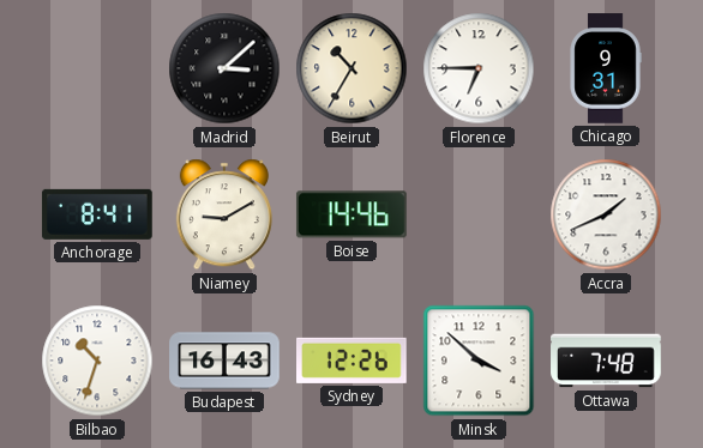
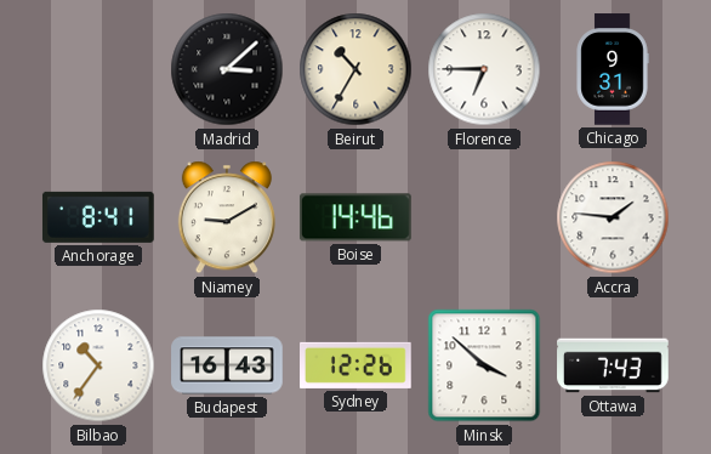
Accra: 1:41 -> 1:46
Bilbao: 10:33 -> 10:36
Ottawa: 7:48 -> 7:43
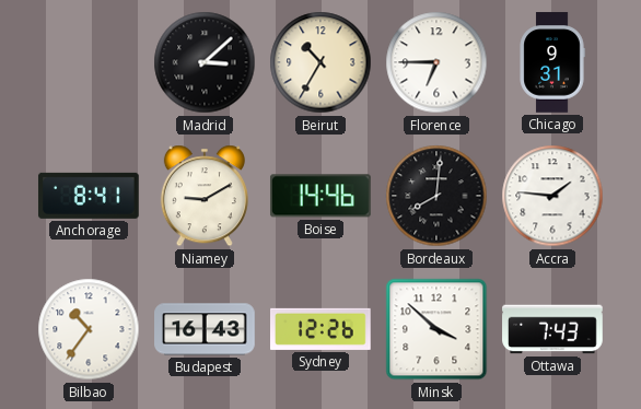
Bordeaux: none -> 8:01
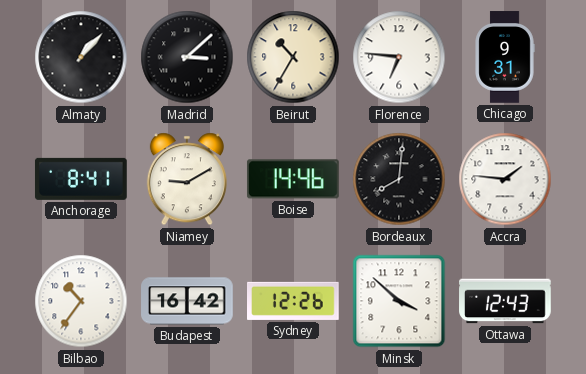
Almaty: none -> 1:07
Florence: 6:45 -> 6:46
Budapest: 16:43 -> 16:42
Ottawa: 7:43 -> 12:43
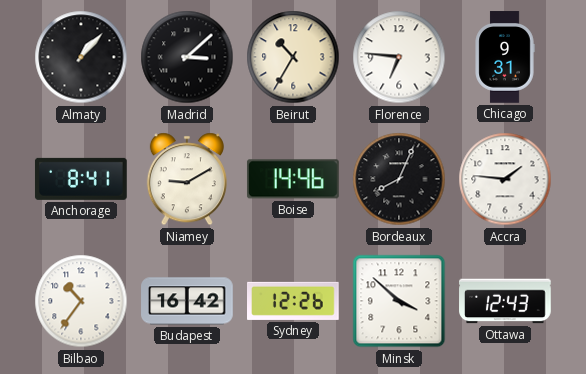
Bordeaux: 8:01 -> 8:04
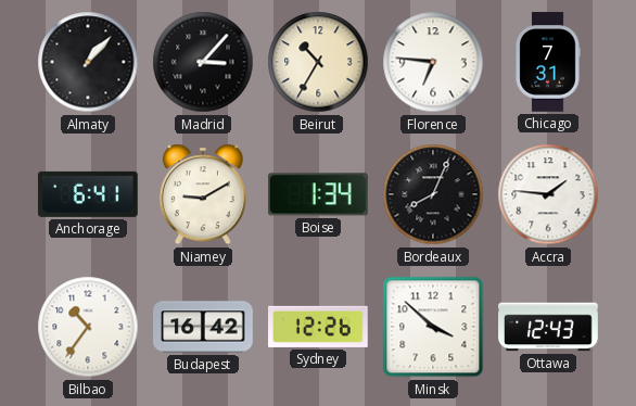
Madrid: 3:08 -> 3:07
Chicago: 9:31 -> 7:31
Anchorage: 8:41 -> 6:41
Boise: 14:46 -> 1:34
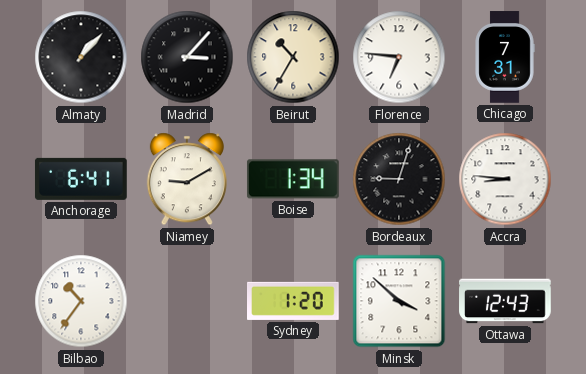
Bordeaux: 8:04 -> 9:03
Accra: 1:46 -> 8:46
Budapest: 16:42 -> none
Sydney: 12:26 -> 1:20
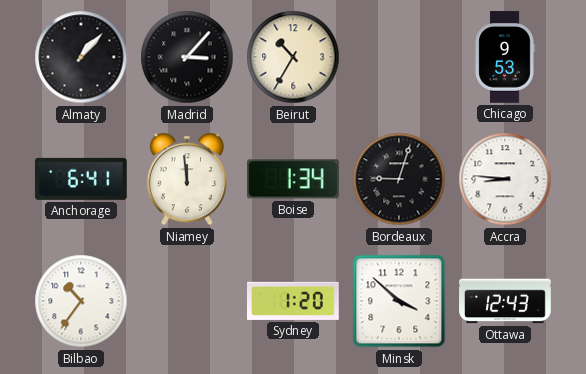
Florence: 6:46 -> none
Chicago: 7:31 -> 9:53
Niamey: 9:10 -> 11:59
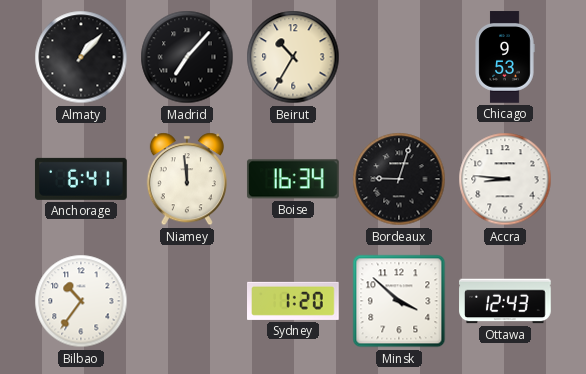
Madrid: 3:07 -> 7:07
Boise: 1:34 -> 16:34
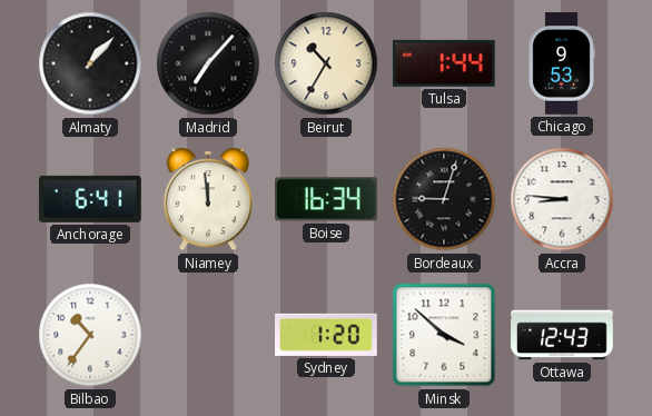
Tulsa: none -> 1:44
